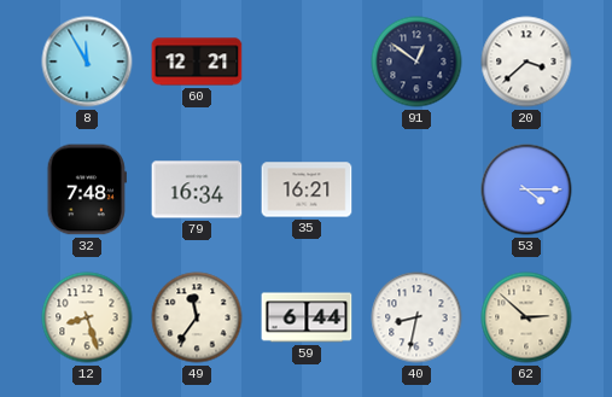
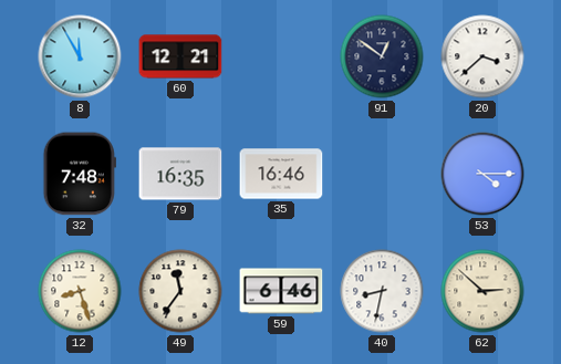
79: 16:34 -> 16:35
35: 16:21 -> 16:46
59: 6:44 -> 6:46
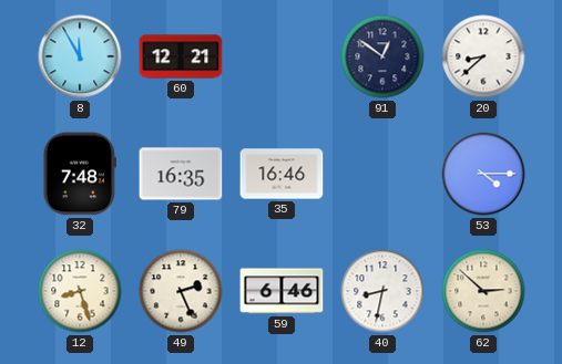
20: 3:38 -> 8:38
49: 11:36 -> 2:26
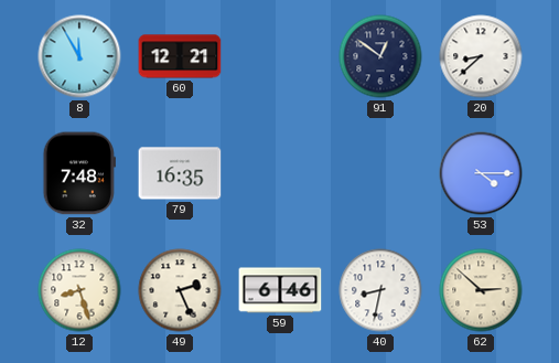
35: 16:46 -> none
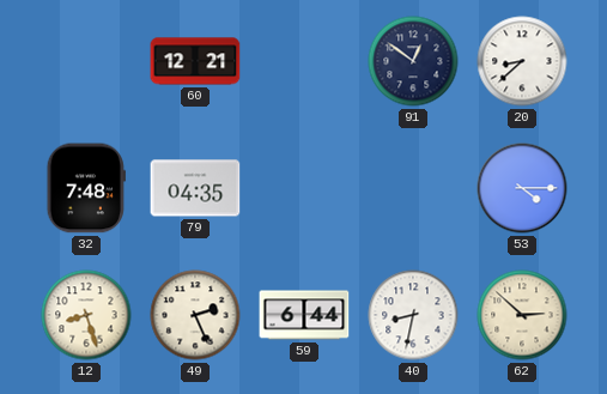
8: 11:55 -> none
79: 16:35 -> 04:35
59: 6:46 -> 6:44
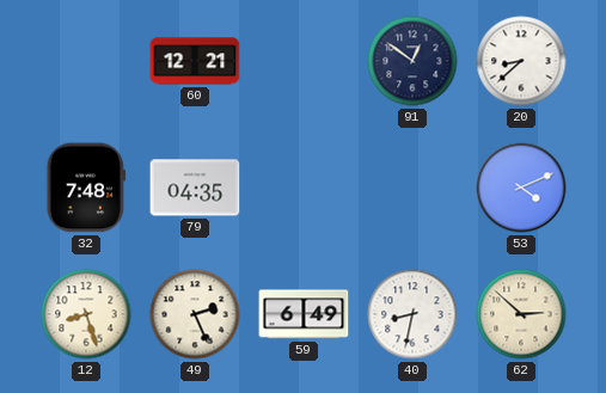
53: 4:15 -> 4:11
59: 6:44 -> 6:49
